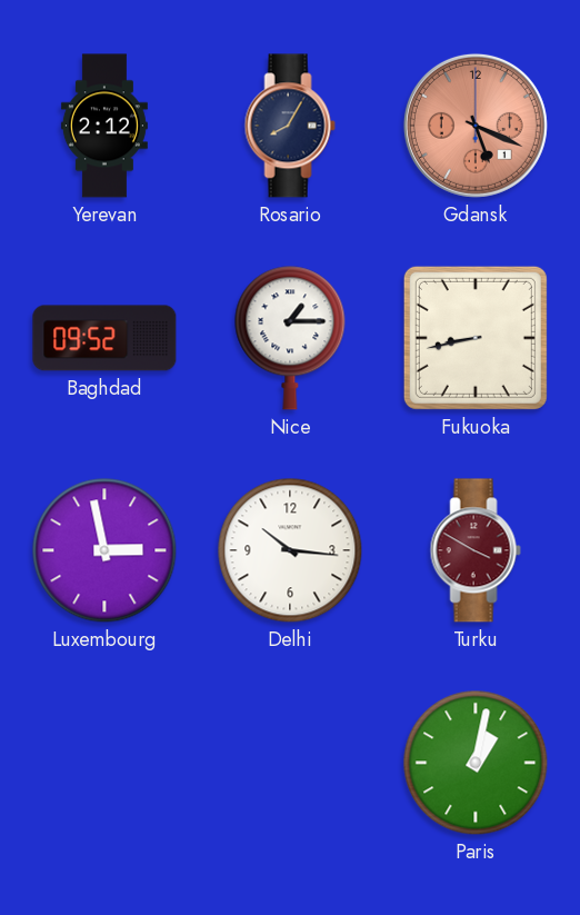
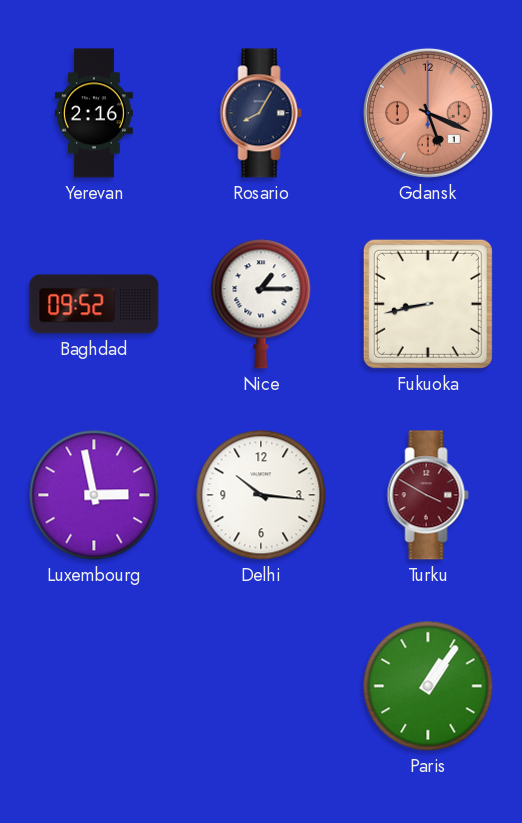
Yerevan: 2:12 -> 2:16
Paris: 1:02 -> 1:06
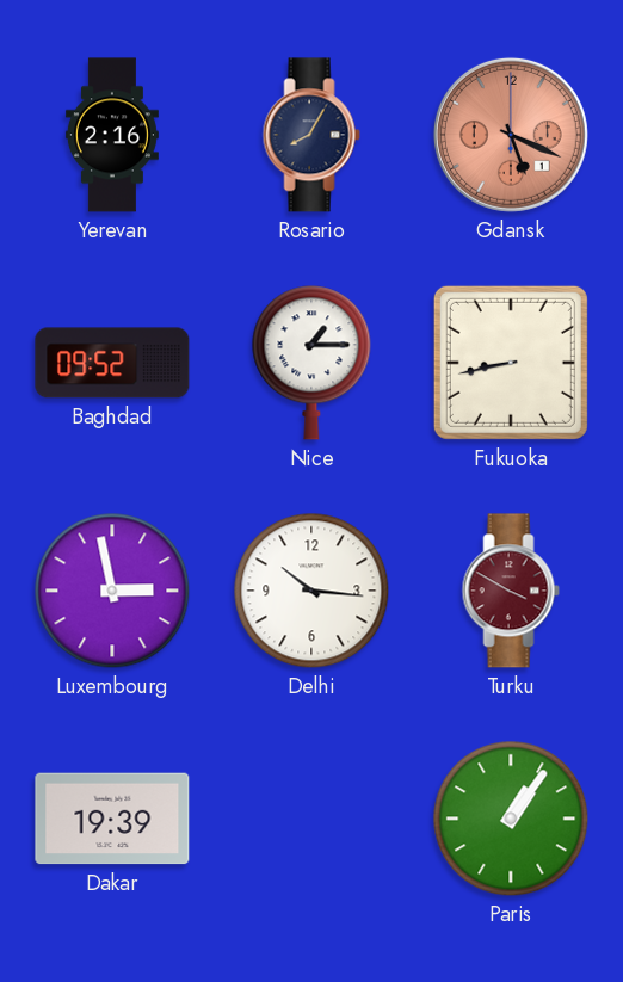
Dakar: none -> 19:39
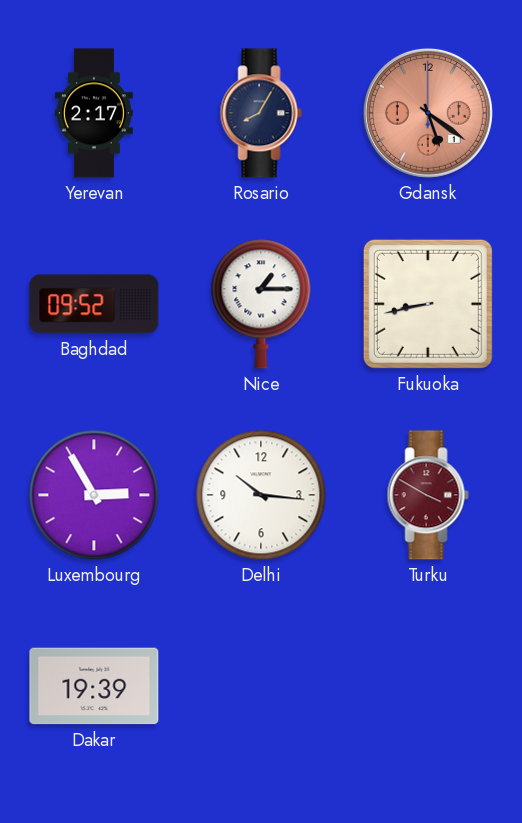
Yerevan: 2:16 -> 2:17
Gdansk: 5:19 -> 5:21
Luxembourg: 2:58 -> 2:55
Paris: 1:06 -> none
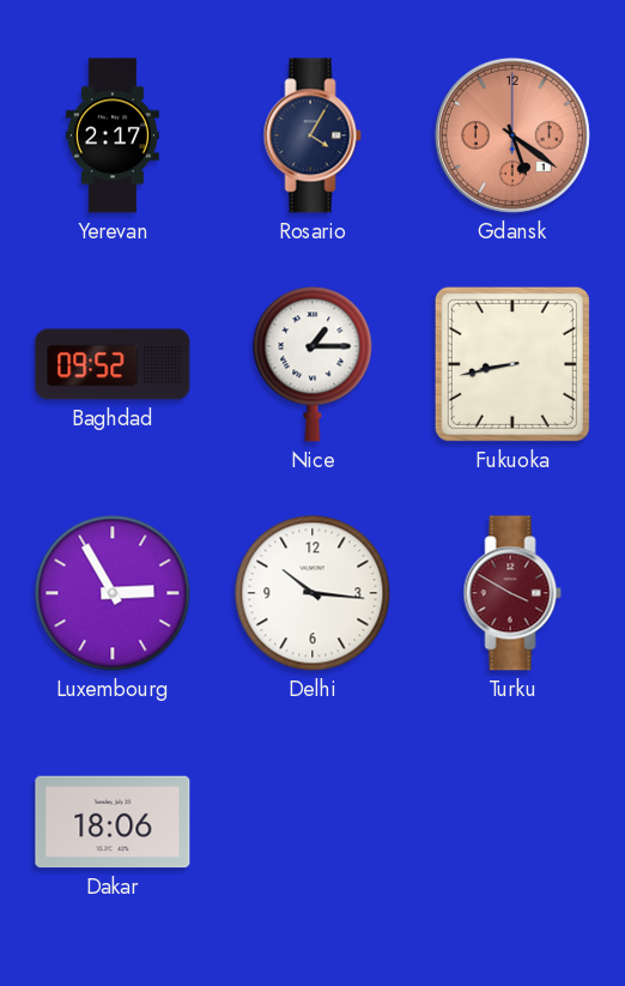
Rosario: 8:05 -> 4:05
Dakar: 19:39 -> 18:06
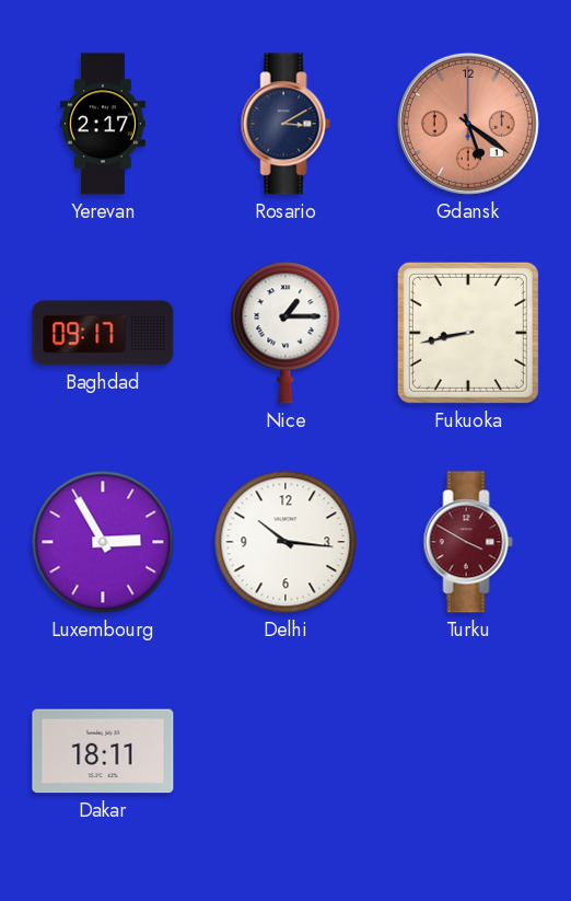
Rosario: 4:05 -> 3:10
Baghdad: 09:52 -> 09:17
Dakar: 18:06 -> 18:11
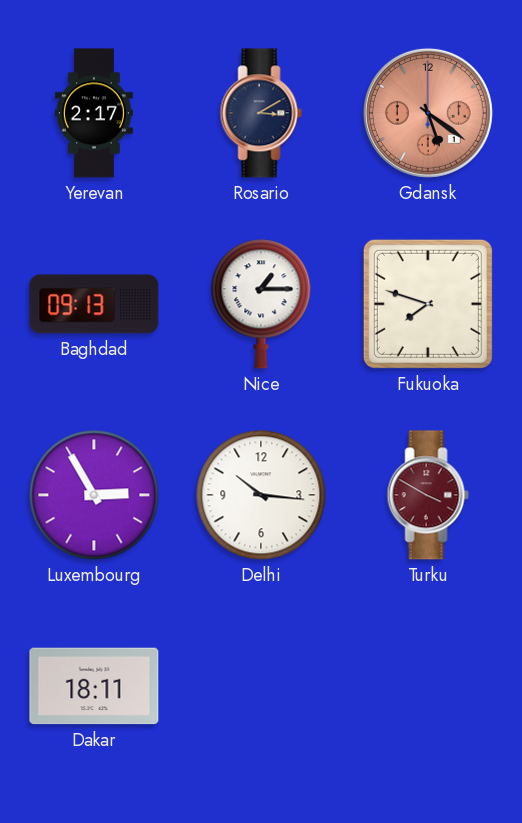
Baghdad: 09:17 -> 09:13
Fukuoka: 8:43 -> 7:48
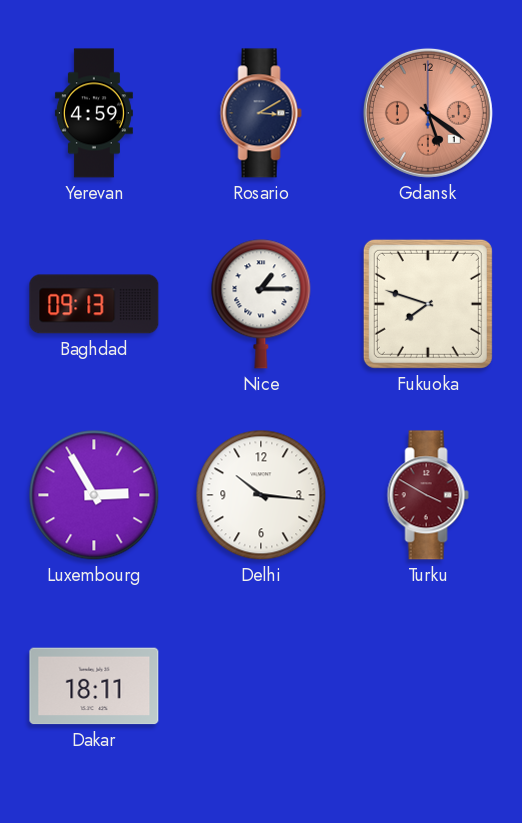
Yerevan: 2:17 -> 4:59
